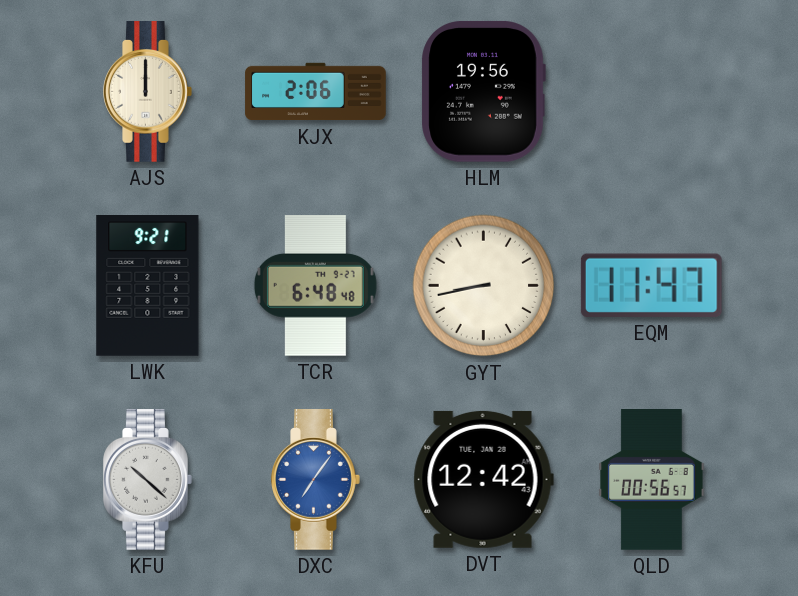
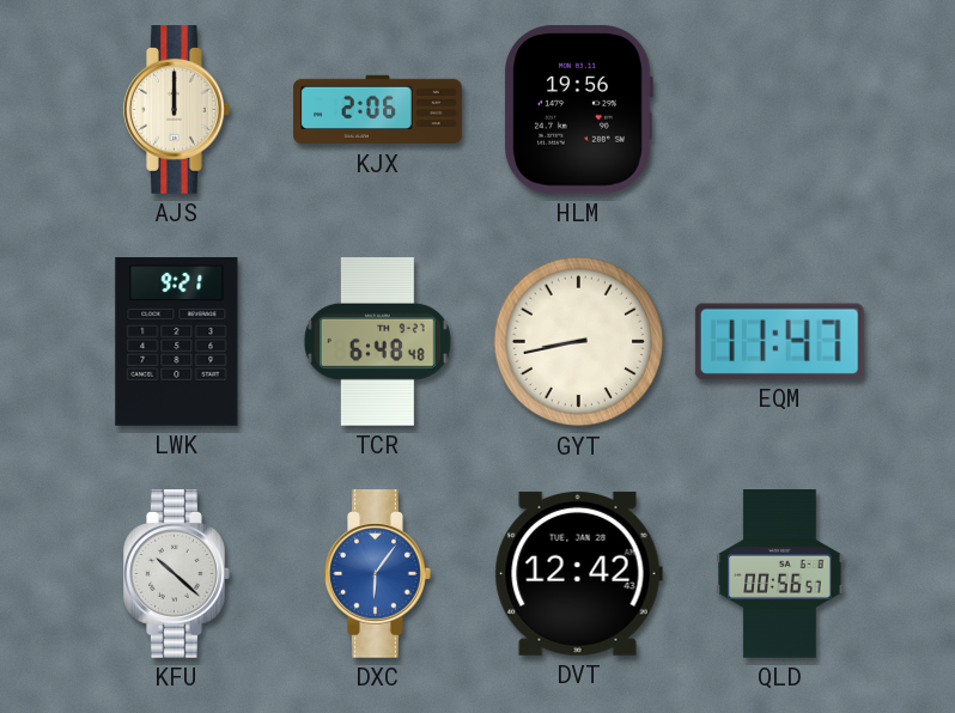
DXC: 7:06 -> 6:06
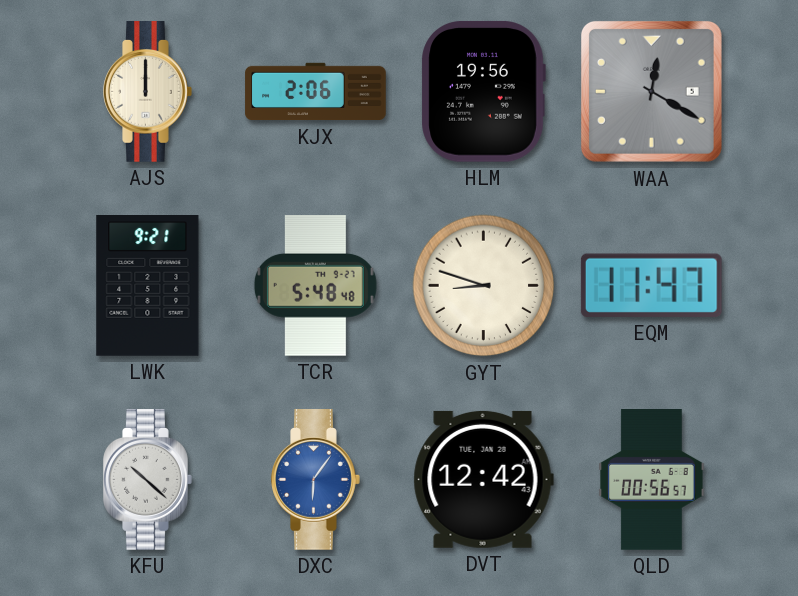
WAA: none -> 12:20
TCR: 6:48 -> 5:48
GYT: 8:43 -> 8:48
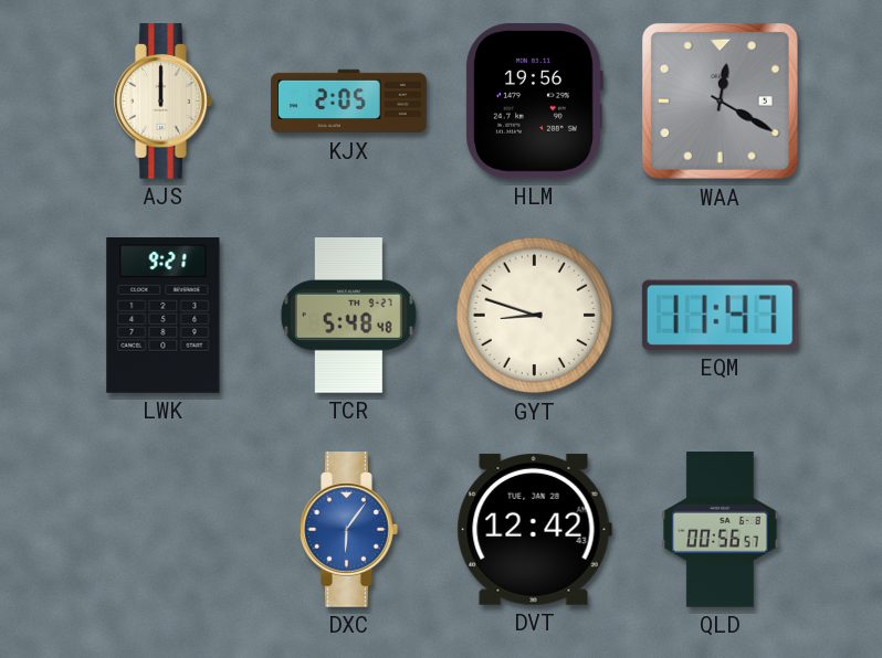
KJX: 2:06 -> 2:05
KFU: 10:22 -> none
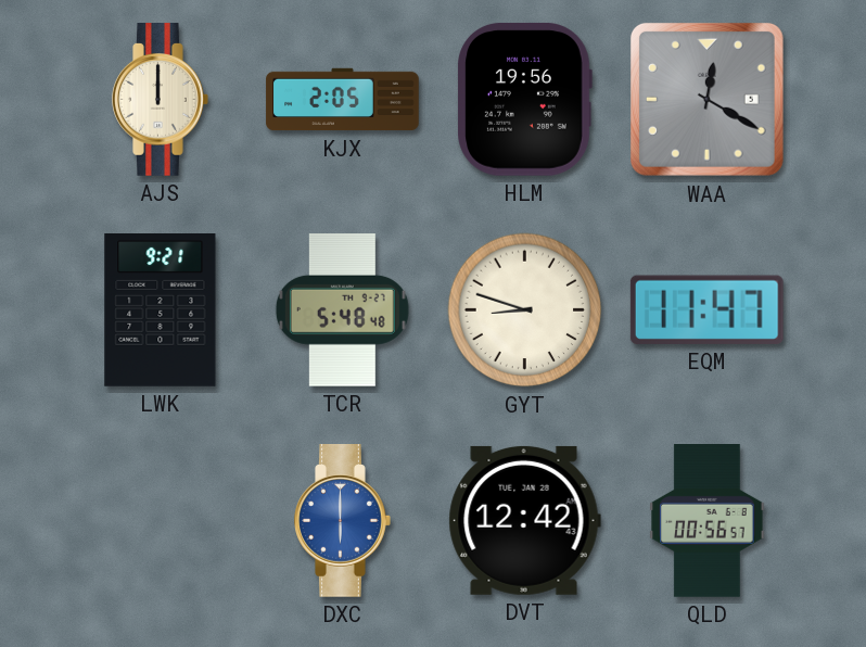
DXC: 6:06 -> 6:00
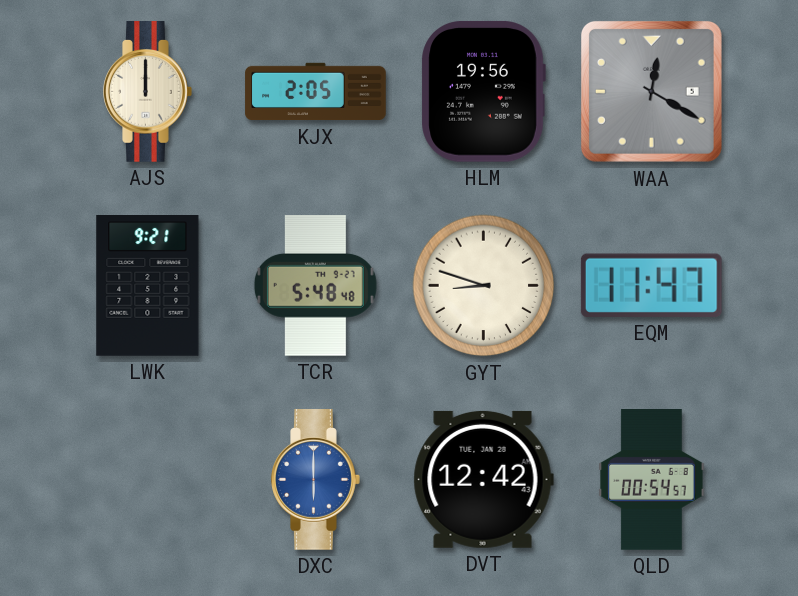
QLD: 00:56 -> 00:54
